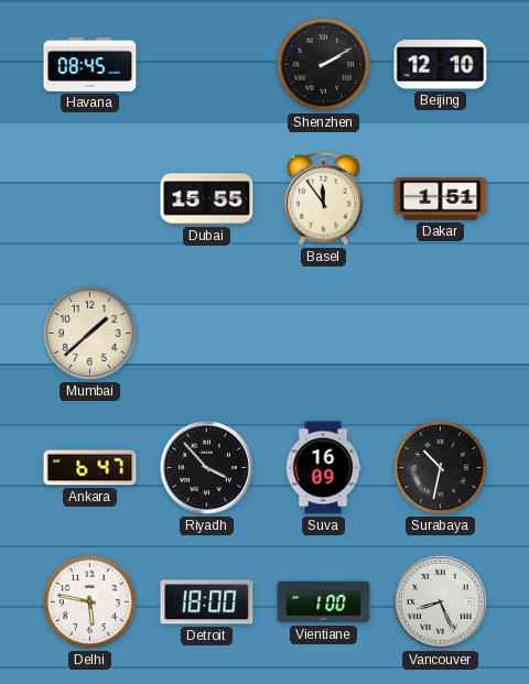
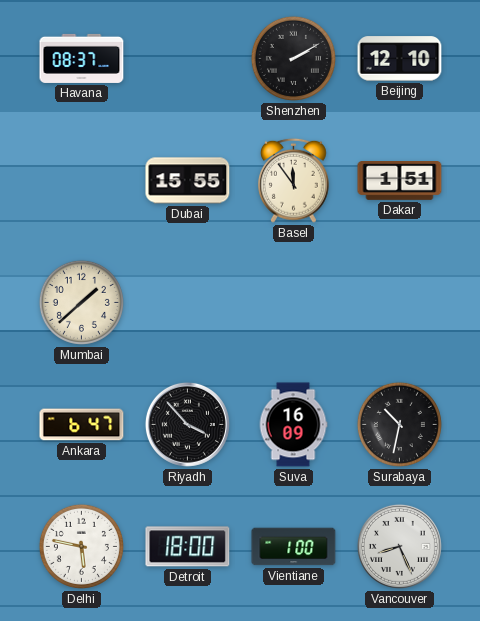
Havana: 08:45 -> 08:37
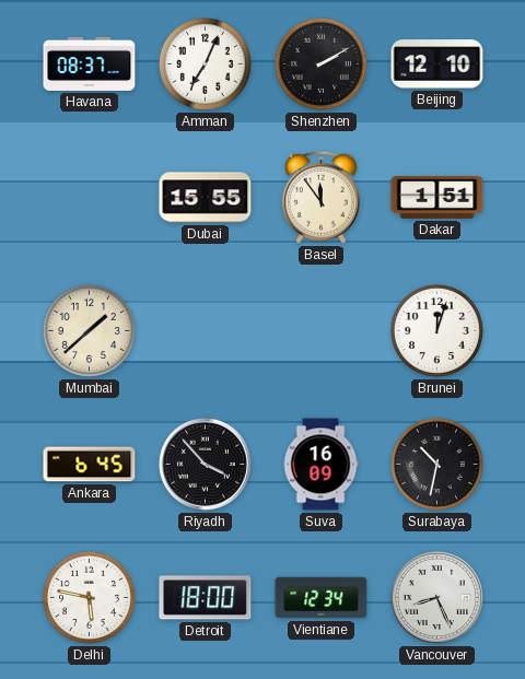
Amman: none -> 7:04
Brunei: none -> 12:03
Ankara: 6:47 -> 6:45
Vientiane: 1:00 -> 12:34
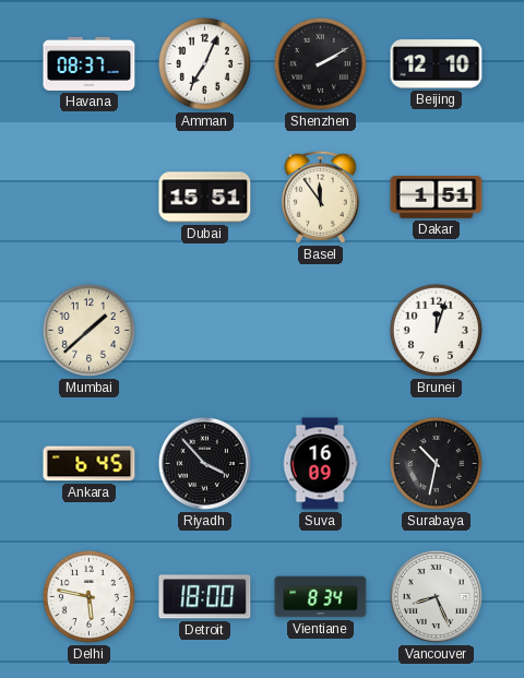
Dubai: 15:55 -> 15:51
Vientiane: 12:34 -> 8:34
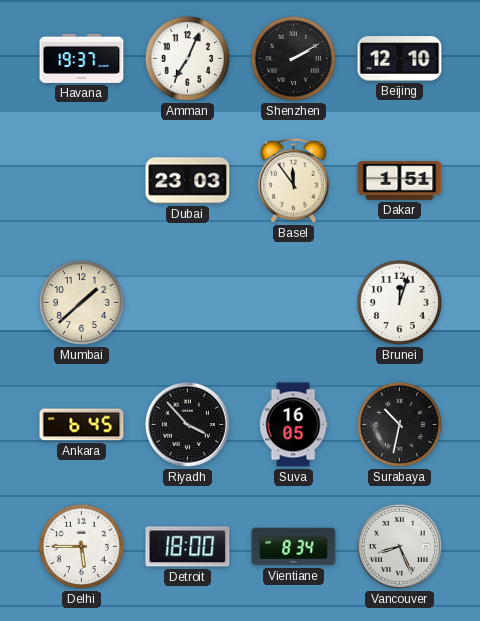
Havana: 08:37 -> 19:37
Dubai: 15:51 -> 23:03
Suva: 16:09 -> 16:05
Delhi: 5:47 -> 5:45
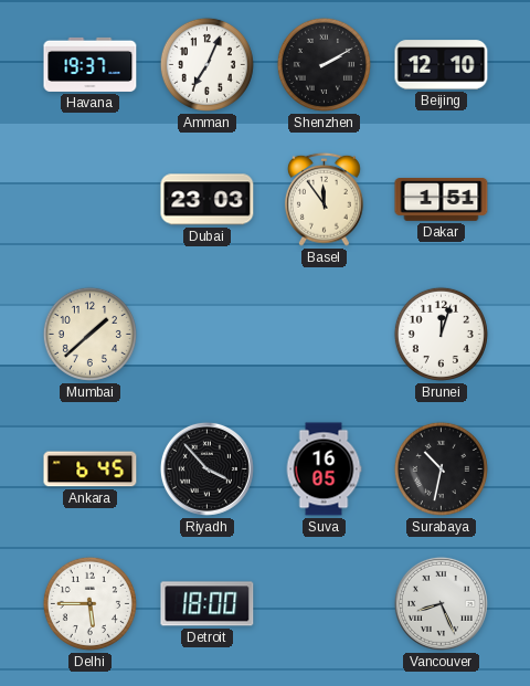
Vientiane: 8:34 -> none
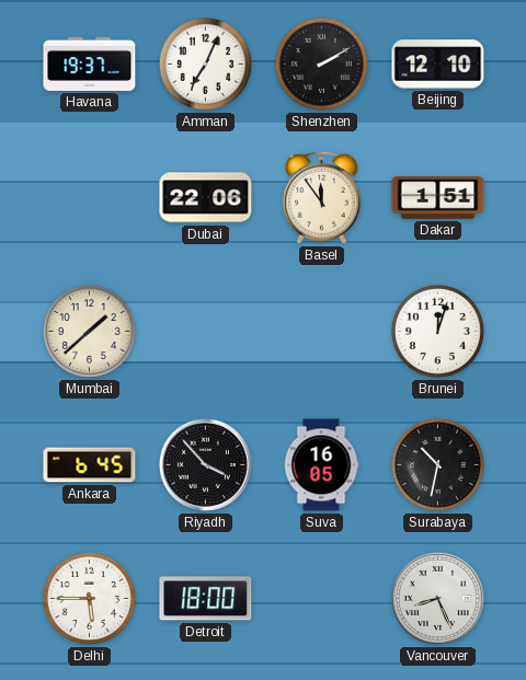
Dubai: 23:03 -> 22:06
